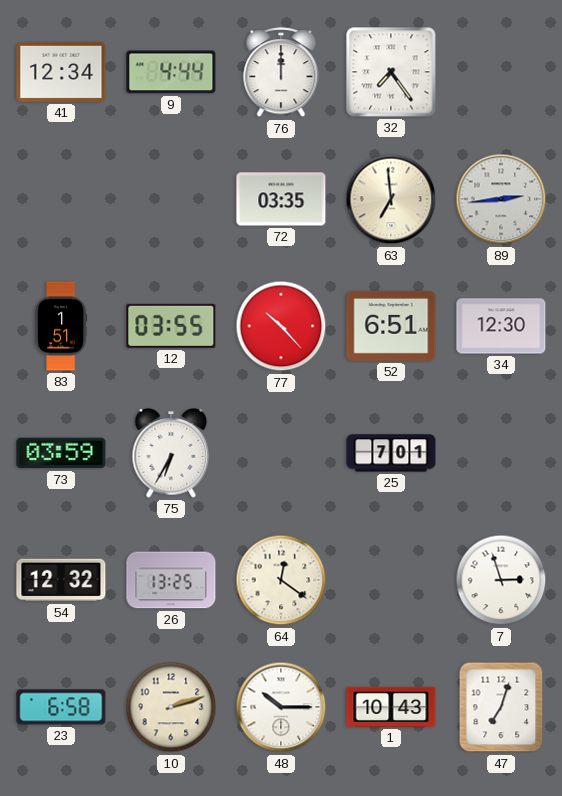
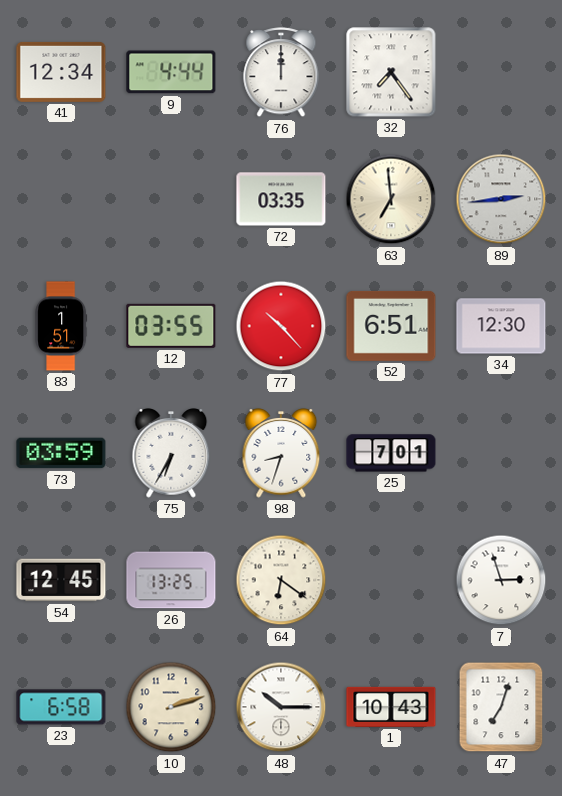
98: none -> 8:33
54: 12:32 -> 12:45
64: 12:21 -> 6:21
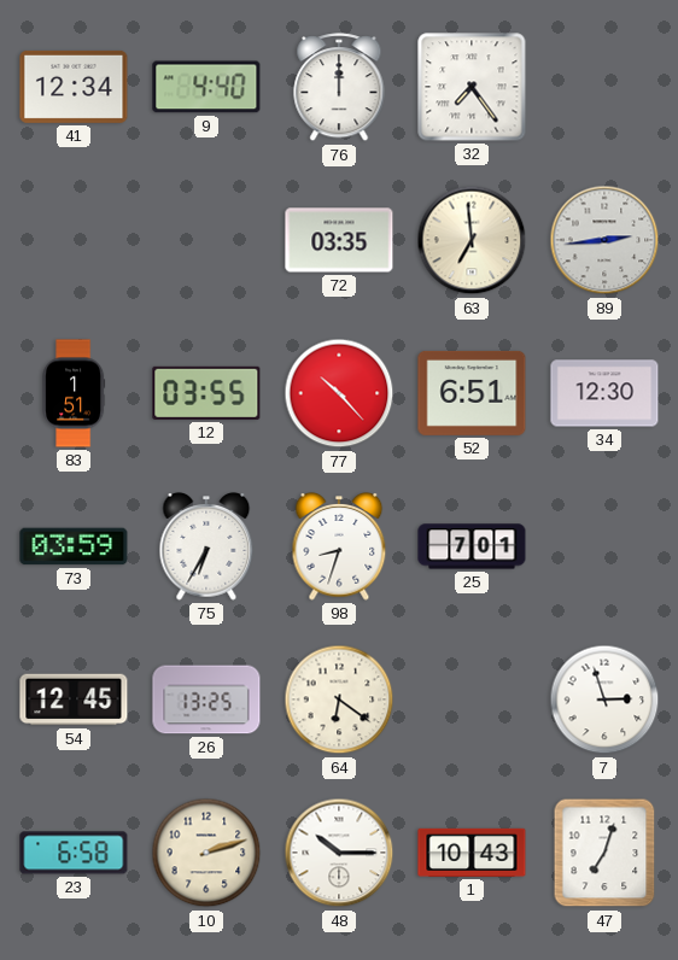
9: 4:44 -> 4:40
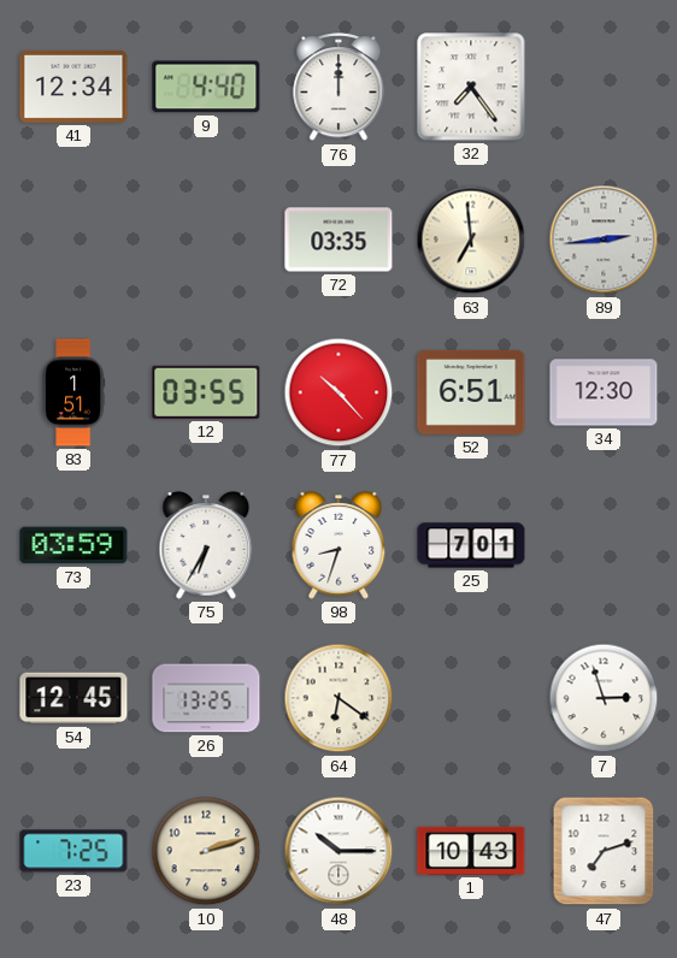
23: 6:58 -> 7:25
47: 7:03 -> 7:12
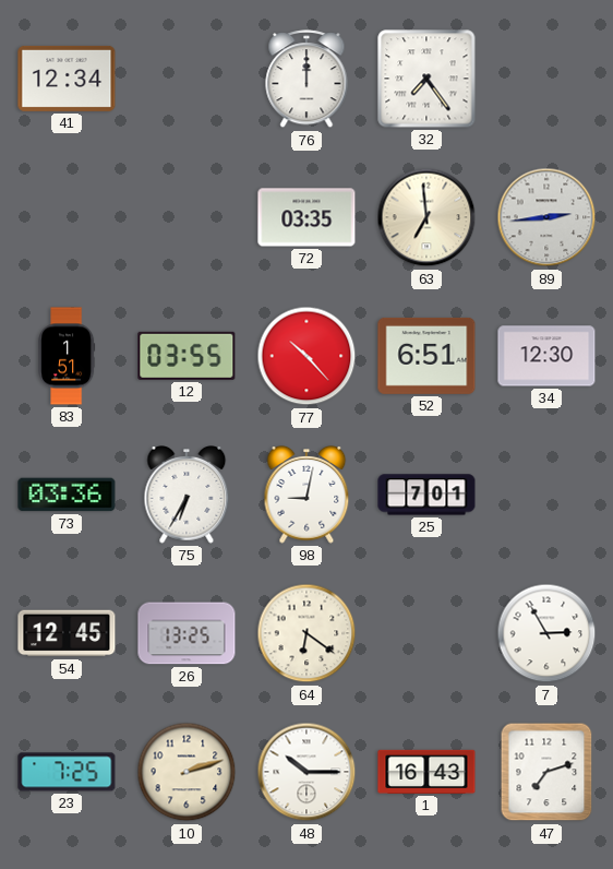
9: 4:40 -> none
73: 03:59 -> 03:36
98: 8:33 -> 9:02
7: 2:57 -> 2:55
1: 10:43 -> 16:43
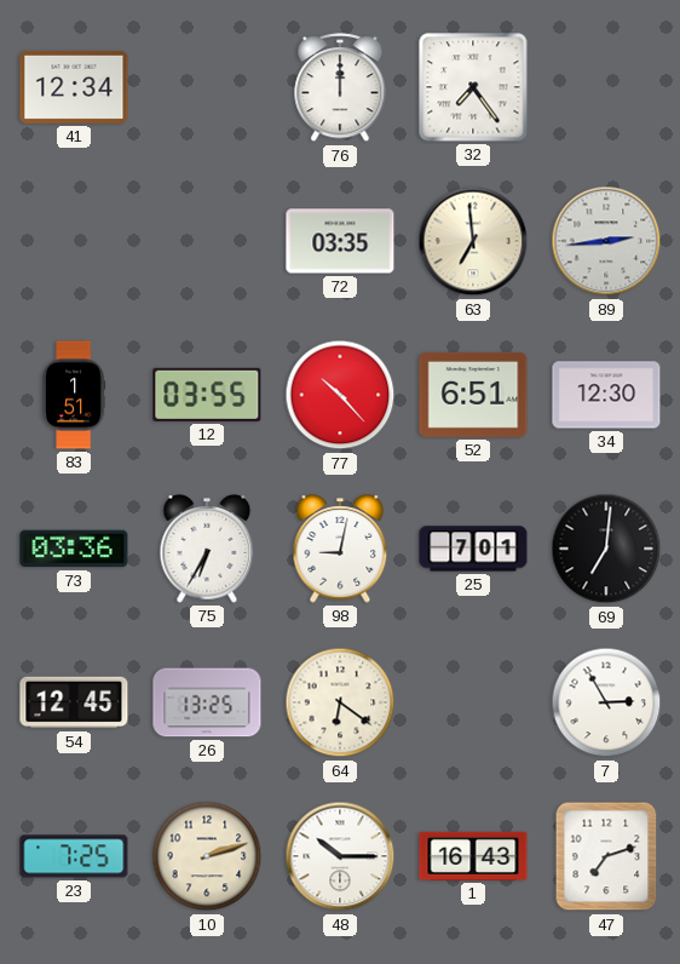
69: none -> 7:01
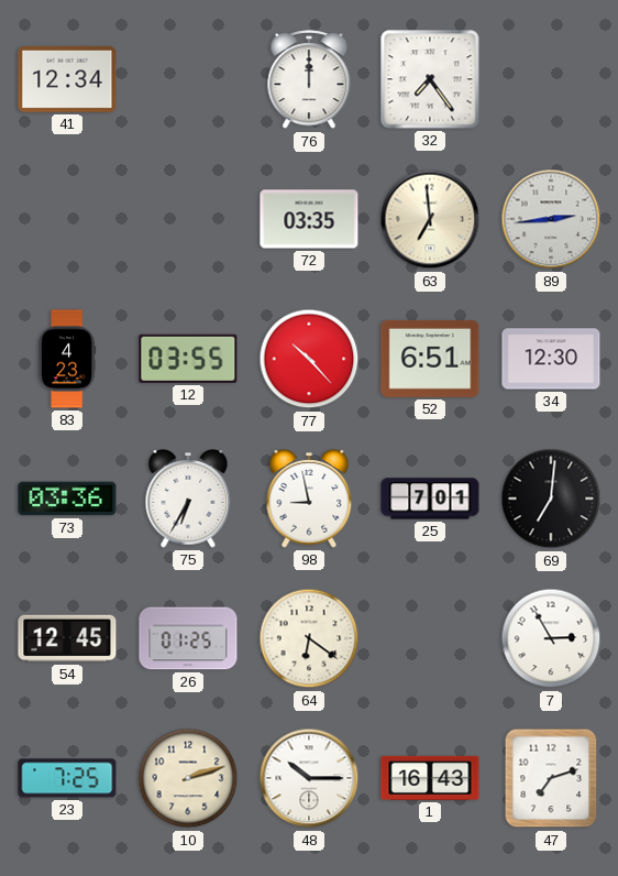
83: 1:51 -> 4:23
98: 9:02 -> 8:58
26: 13:25 -> 01:25
